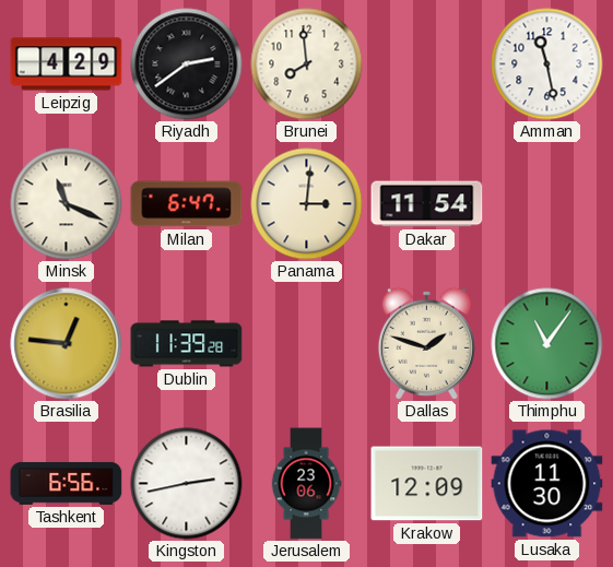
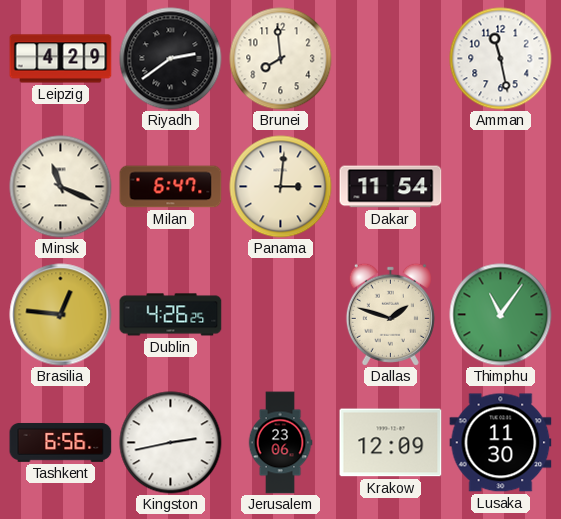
Dublin: 11:39 -> 4:26
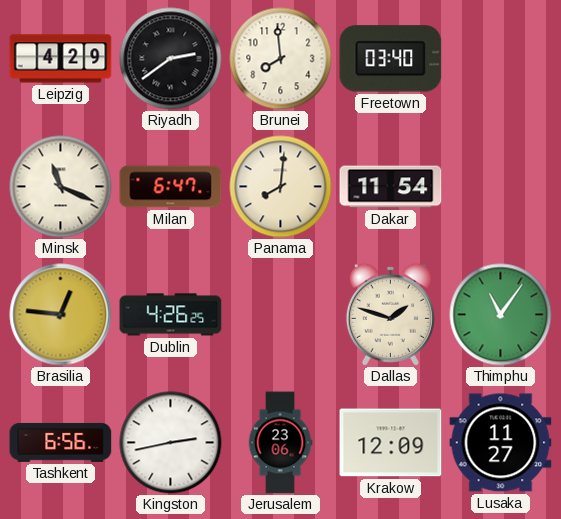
Freetown: none -> 03:40
Amman: 11:28 -> none
Panama: 3:01 -> 8:01
Lusaka: 11:30 -> 11:27
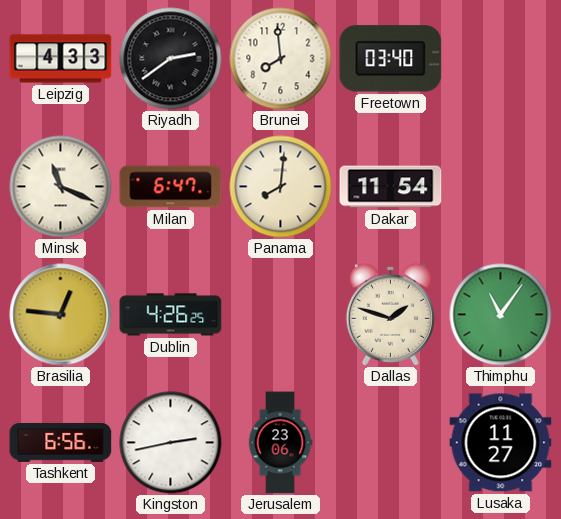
Leipzig: 4:29 -> 4:33
Krakow: 12:09 -> none
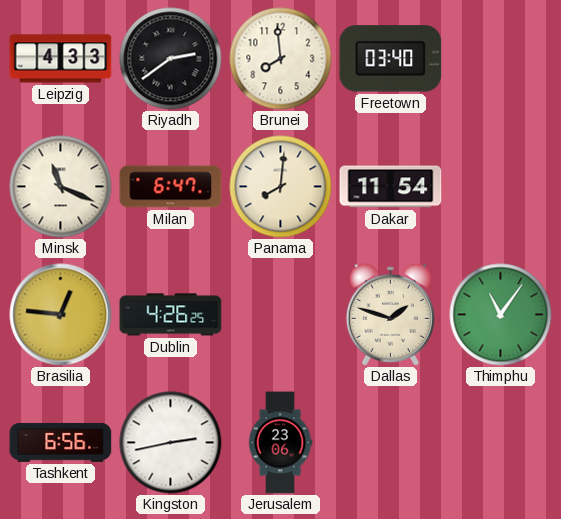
Lusaka: 11:27 -> none
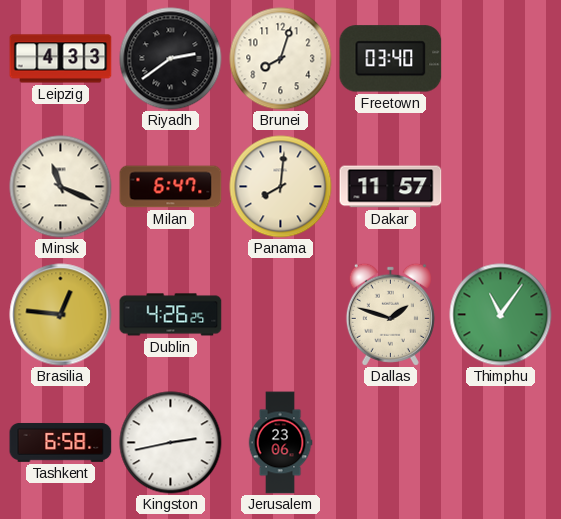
Brunei: 7:59 -> 8:03
Dakar: 11:54 -> 11:57
Tashkent: 6:56 -> 6:58
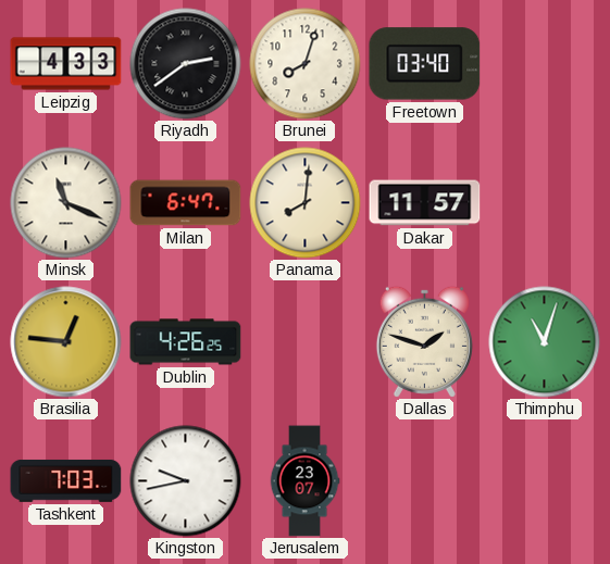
Thimphu: 11:06 -> 11:03
Tashkent: 6:58 -> 7:03
Kingston: 2:43 -> 9:43
Jerusalem: 23:06 -> 23:07
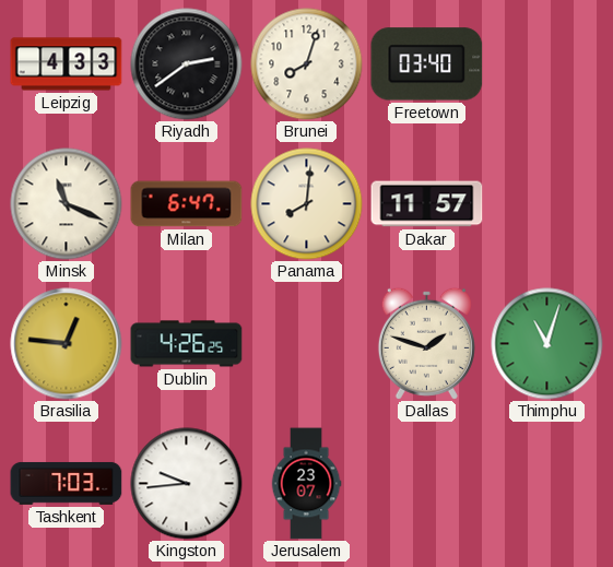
Kingston: 9:43 -> 9:44
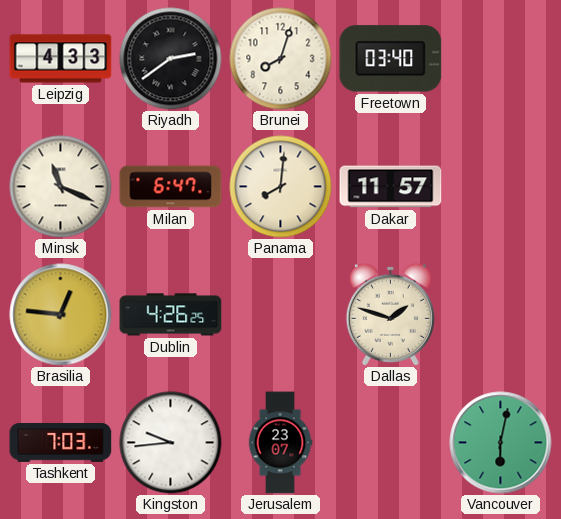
Thimphu: 11:03 -> none
Vancouver: none -> 6:02
